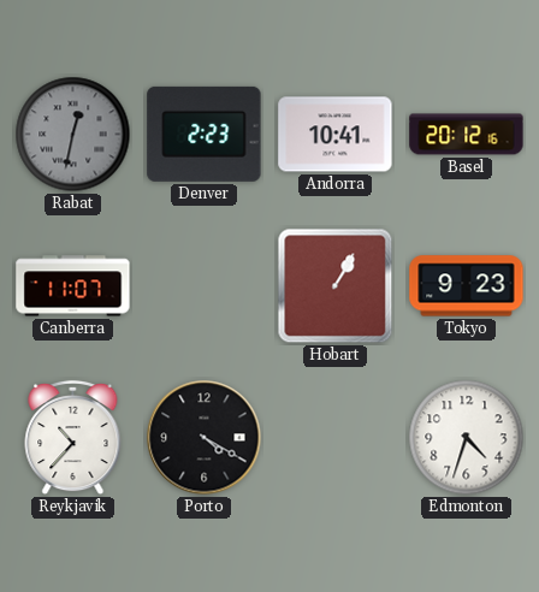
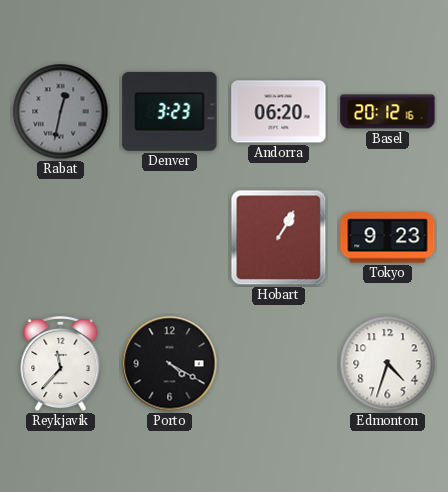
Denver: 2:23 -> 3:23
Andorra: 10:41 -> 06:20
Canberra: 11:07 -> none
Reykjavik: 10:37 -> 11:37
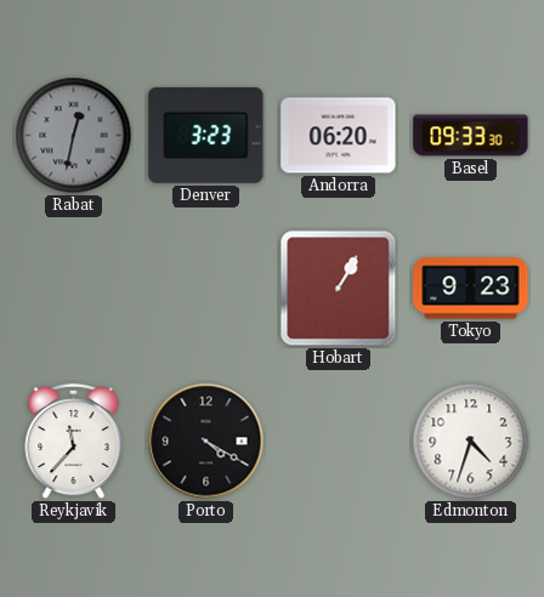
Basel: 20:12 -> 09:33
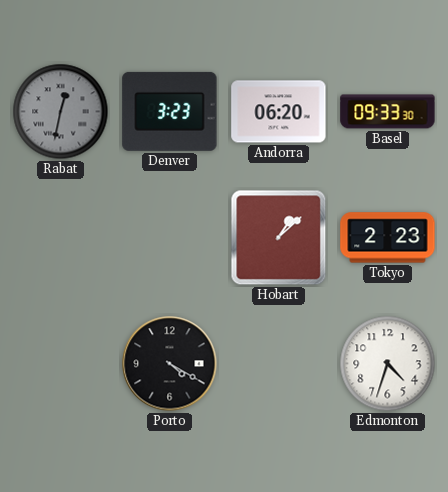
Hobart: 1:05 -> 1:08
Tokyo: 9:23 -> 2:23
Reykjavik: 11:37 -> none
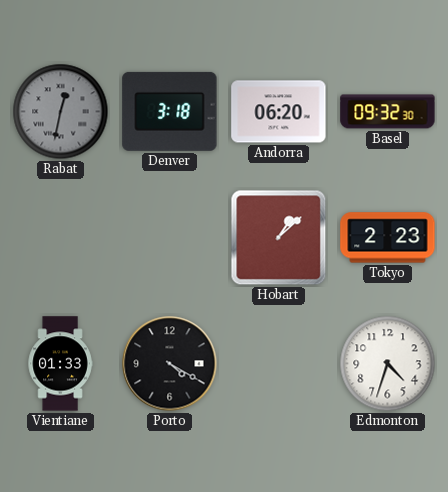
Denver: 3:23 -> 3:18
Basel: 09:33 -> 09:32
Vientiane: none -> 01:33
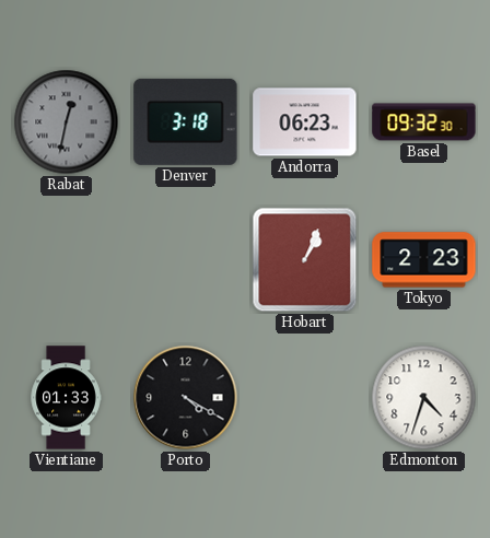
Andorra: 06:20 -> 06:23
Hobart: 1:08 -> 1:04
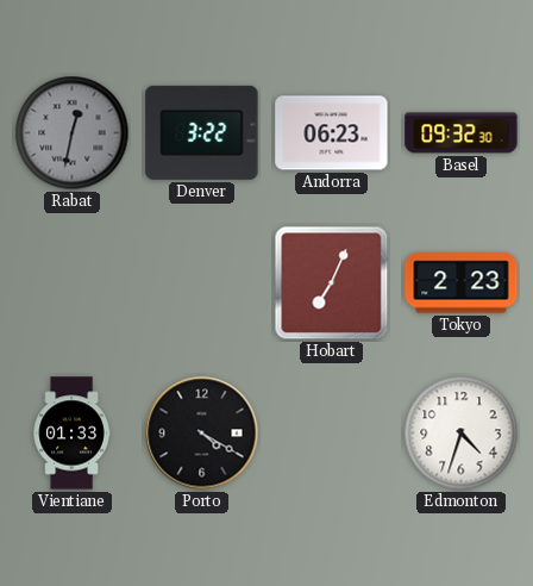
Denver: 3:18 -> 3:22
Hobart: 1:04 -> 7:04
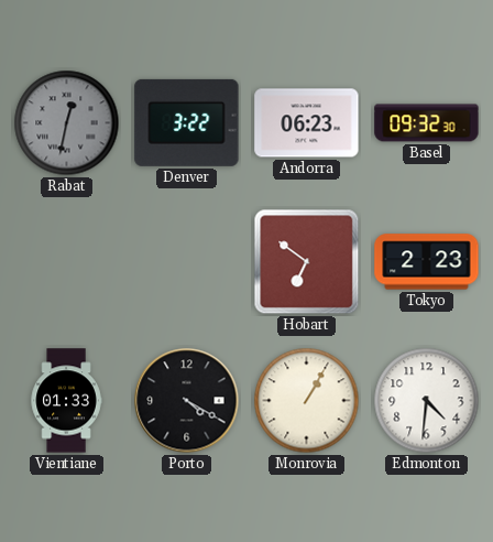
Hobart: 7:04 -> 6:51
Monrovia: none -> 1:05
Edmonton: 4:33 -> 4:31
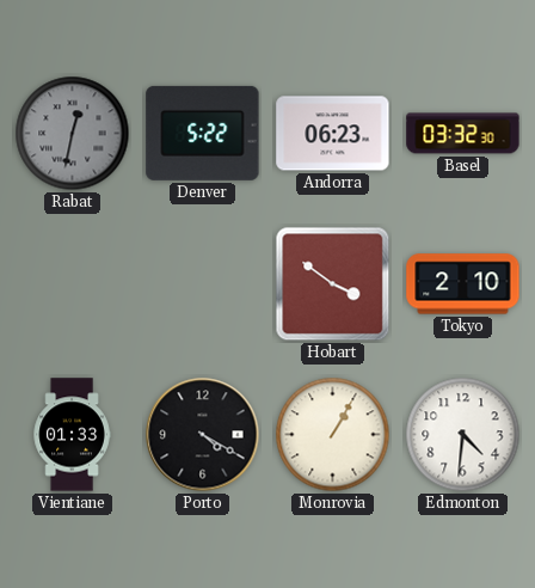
Denver: 3:22 -> 5:22
Basel: 09:32 -> 03:32
Hobart: 6:51 -> 3:51
Tokyo: 2:23 -> 2:10
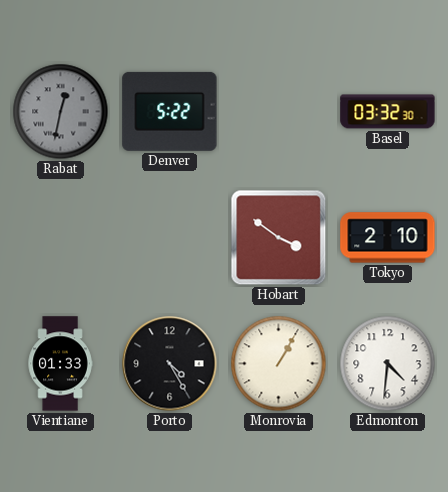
Andorra: 06:23 -> none
Porto: 4:20 -> 4:25
